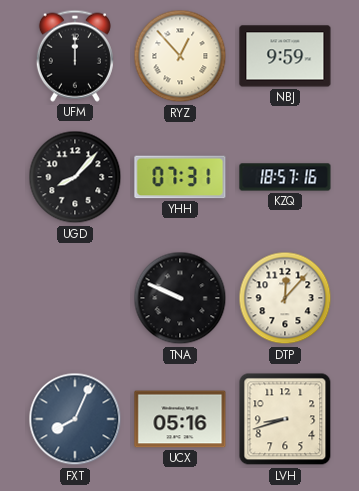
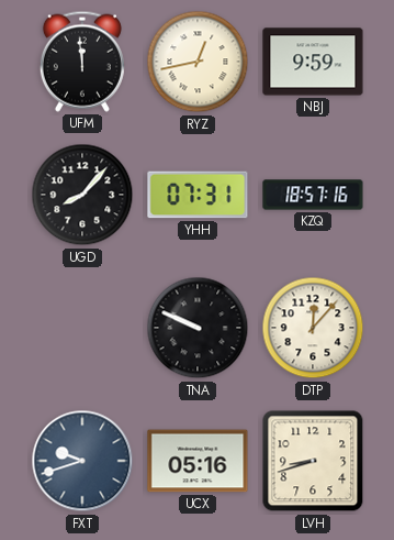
UFM: 12:00 -> 11:59
RYZ: 12:53 -> 12:43
FXT: 8:04 -> 9:42
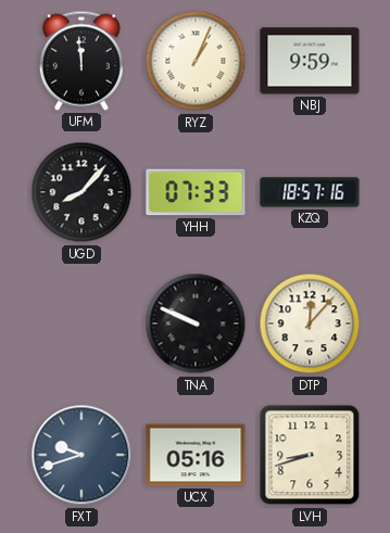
RYZ: 12:43 -> 1:04
YHH: 07:31 -> 07:33
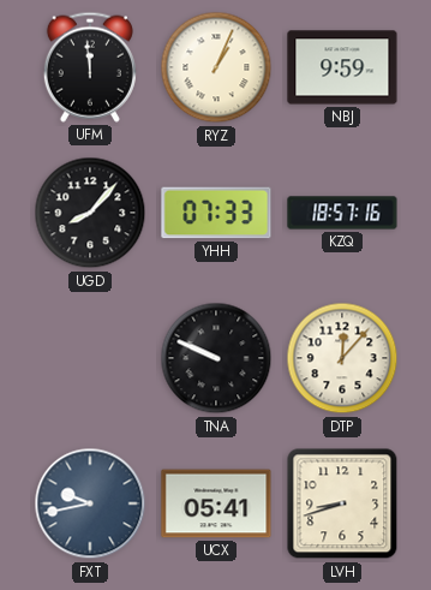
FXT: 9:42 -> 9:43
UCX: 05:16 -> 05:41
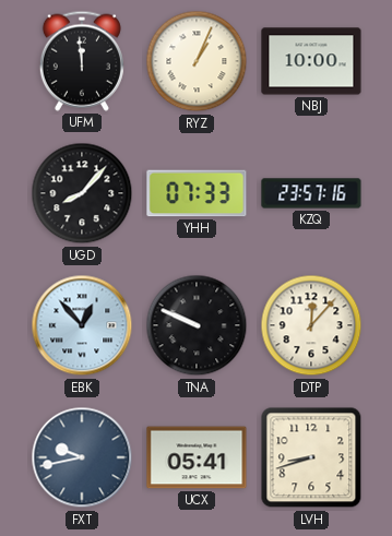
NBJ: 9:59 -> 10:00
KZQ: 18:57 -> 23:57
EBK: none -> 12:53
